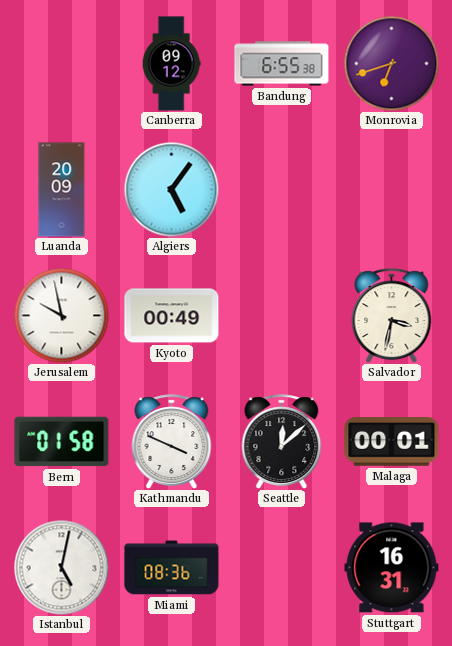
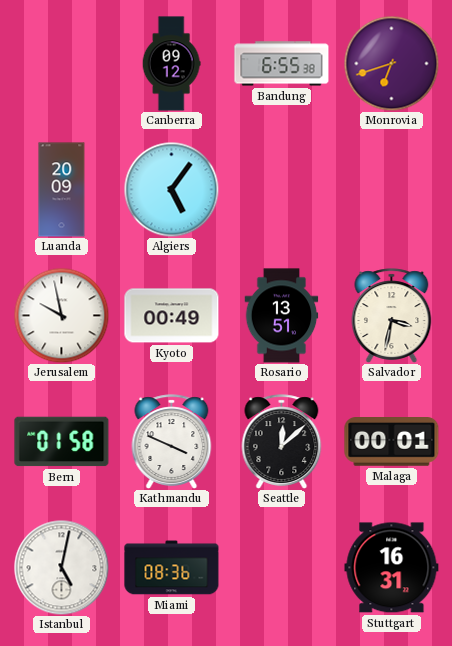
Rosario: none -> 13:51
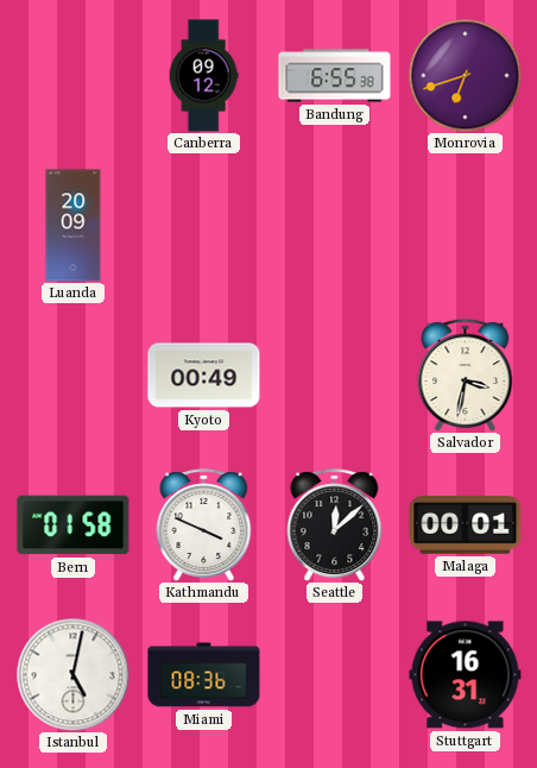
Algiers: 5:06 -> none
Jerusalem: 9:58 -> none
Rosario: 13:51 -> none
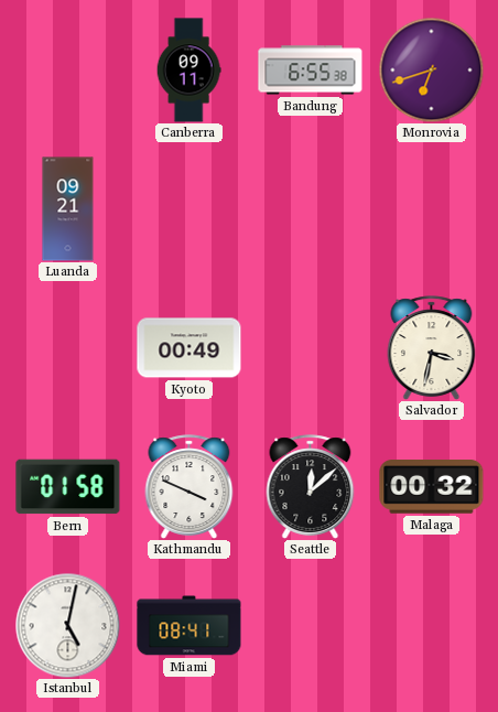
Canberra: 09:12 -> 09:11
Luanda: 20:09 -> 09:21
Malaga: 00:01 -> 00:32
Miami: 08:36 -> 08:41
Stuttgart: 16:31 -> none
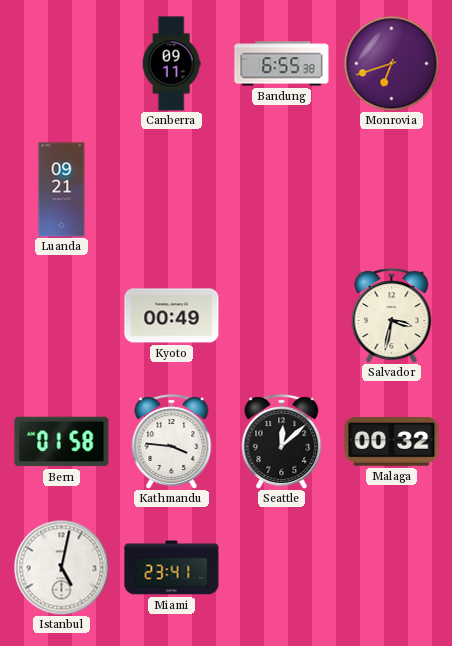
Kathmandu: 3:49 -> 3:46
Miami: 08:41 -> 23:41
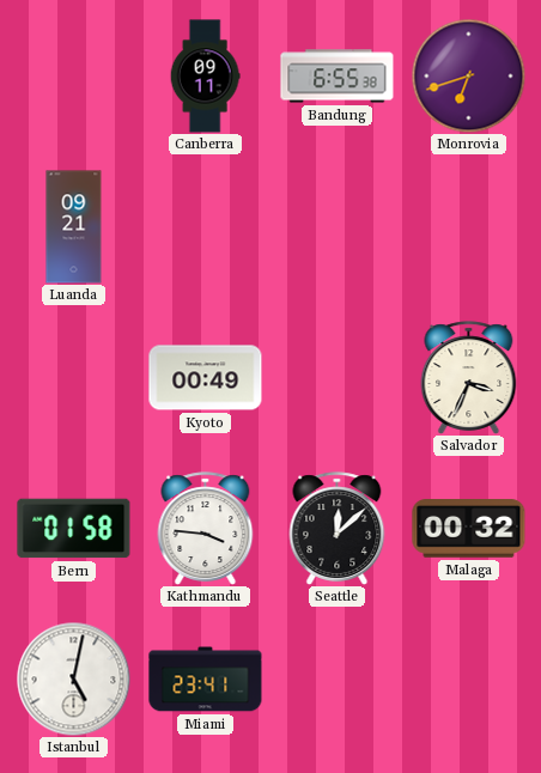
Salvador: 3:32 -> 3:34
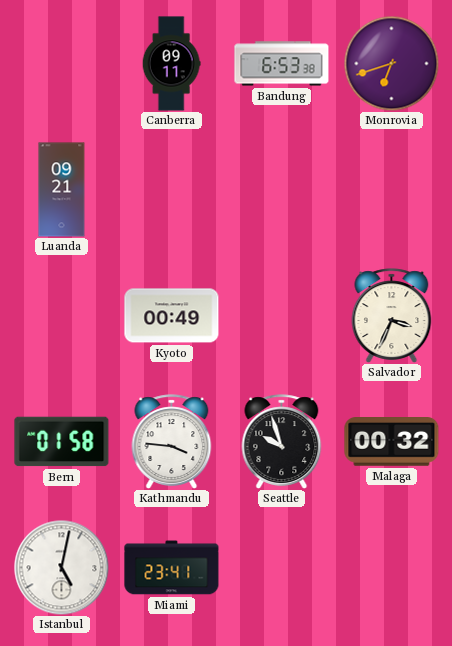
Bandung: 6:55 -> 6:53
Seattle: 12:08 -> 9:57
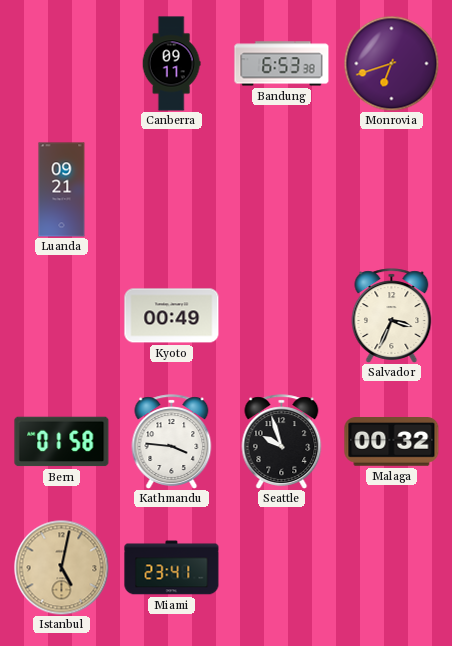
Istanbul dial: white -> champagne
